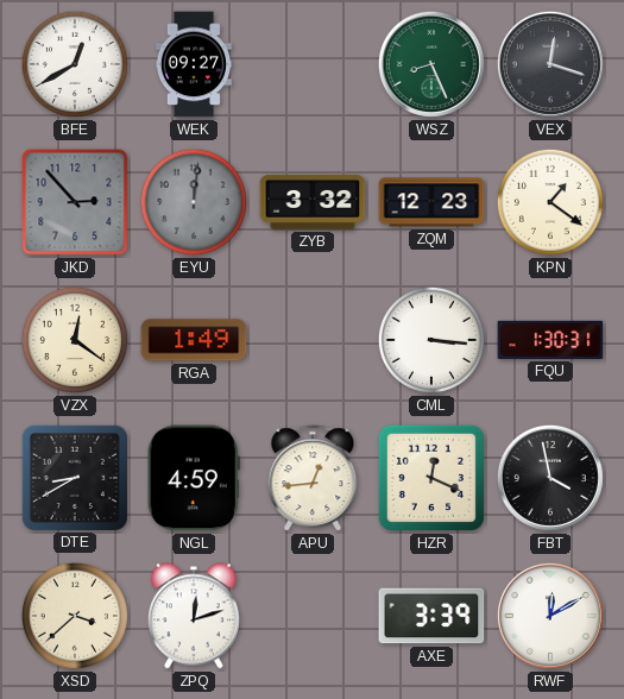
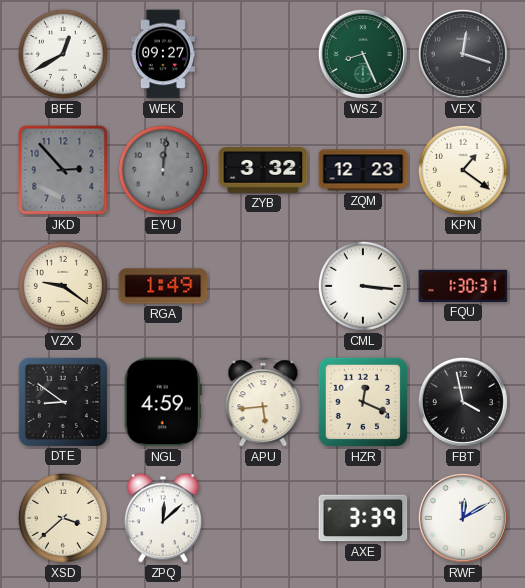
VZX: 12:21 -> 9:21
DTE: 8:40 -> 8:51
APU: 12:44 -> 5:44
ZPQ: 12:12 -> 12:08
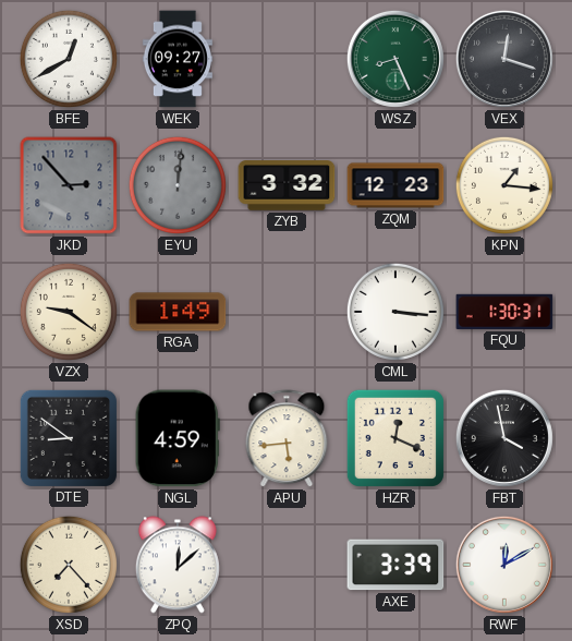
KPN: 1:21 -> 1:16
XSD: 3:38 -> 7:23
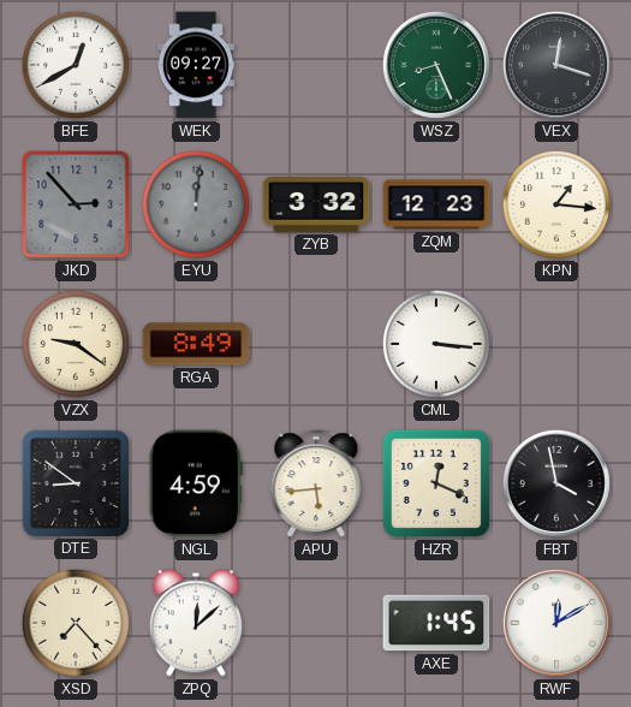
RGA: 1:49 -> 8:49
FQU: 1:30 -> none
AXE: 3:39 -> 1:45
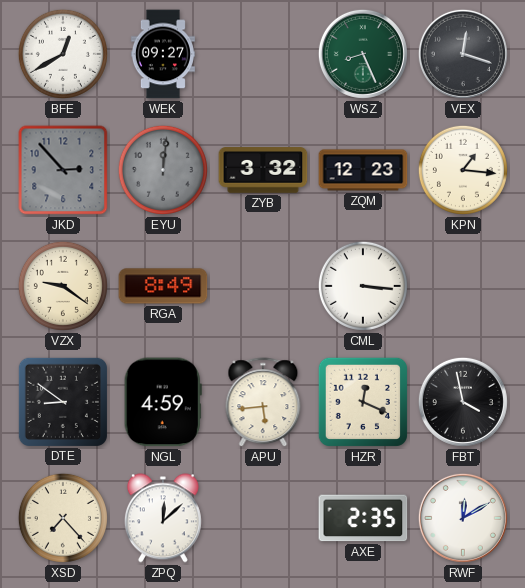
AXE: 1:45 -> 2:35
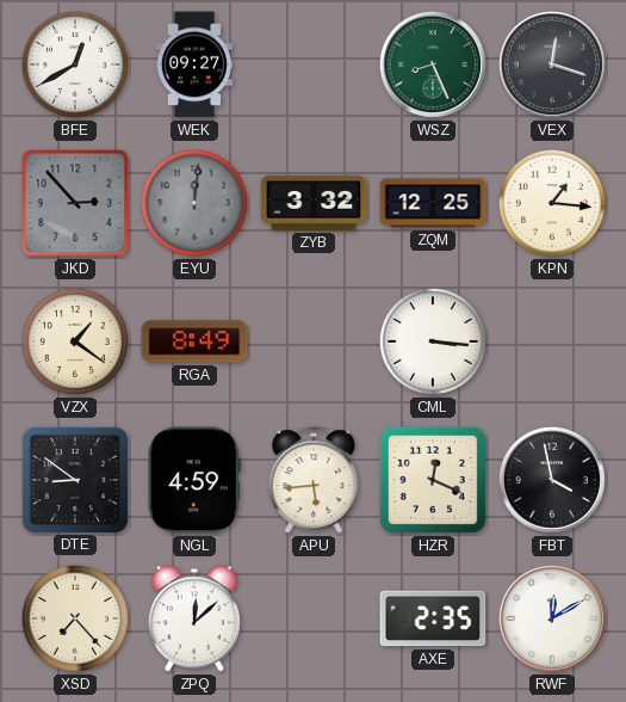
ZQM: 12:23 -> 12:25
VZX: 9:21 -> 1:21
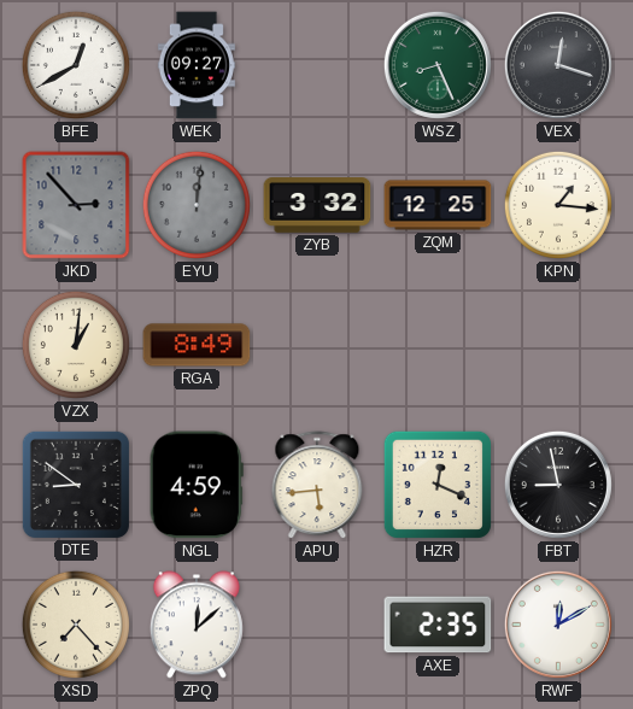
VZX: 1:21 -> 1:01
CML: 3:16 -> none
FBT: 3:58 -> 8:58
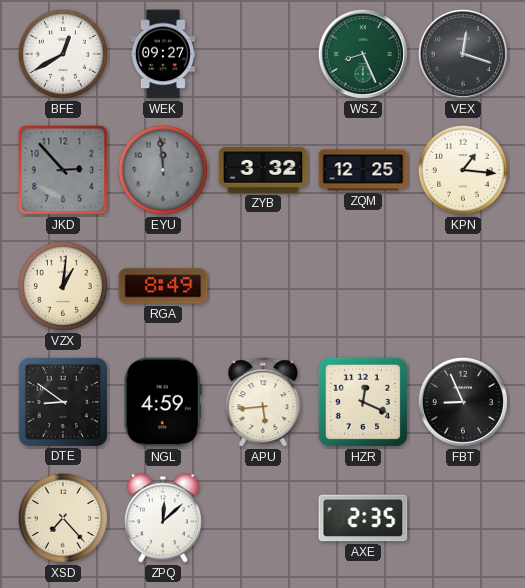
EYU: 12:01 -> 11:59
FBT: 8:58 -> 8:56
RWF: 12:10 -> none
